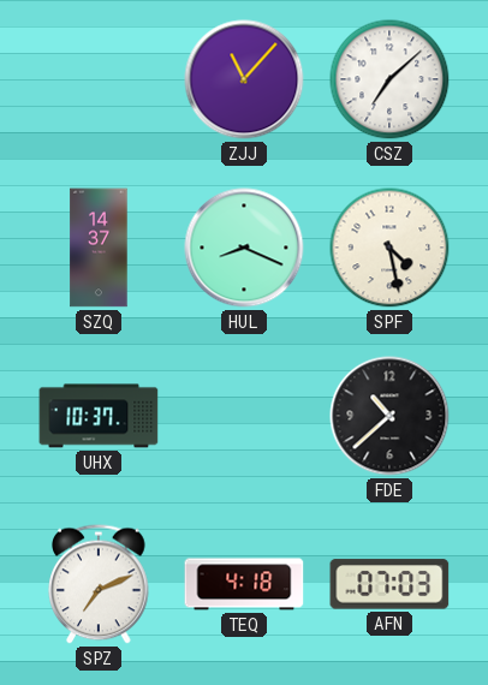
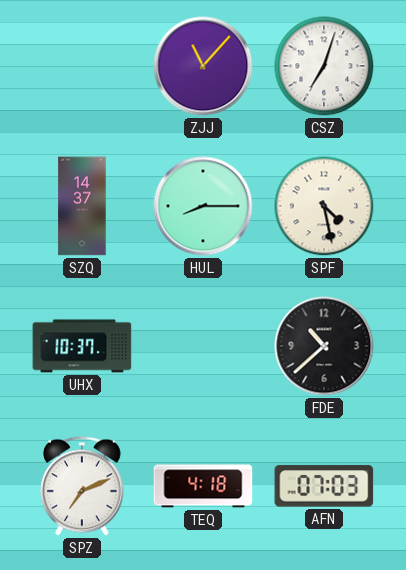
CSZ: 7:08 -> 7:03
HUL: 8:19 -> 8:15
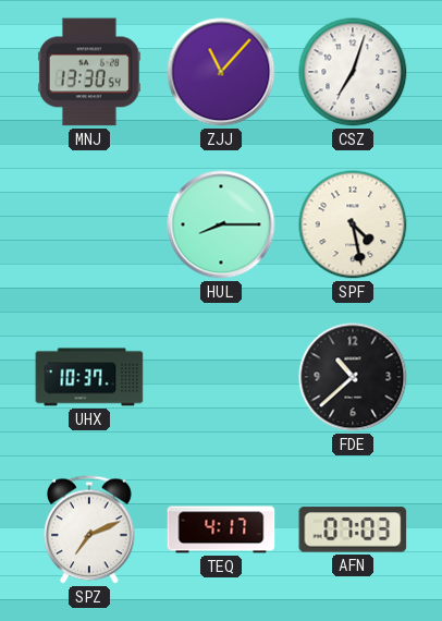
MNJ: none -> 13:30
SZQ: 14:37 -> none
TEQ: 4:18 -> 4:17
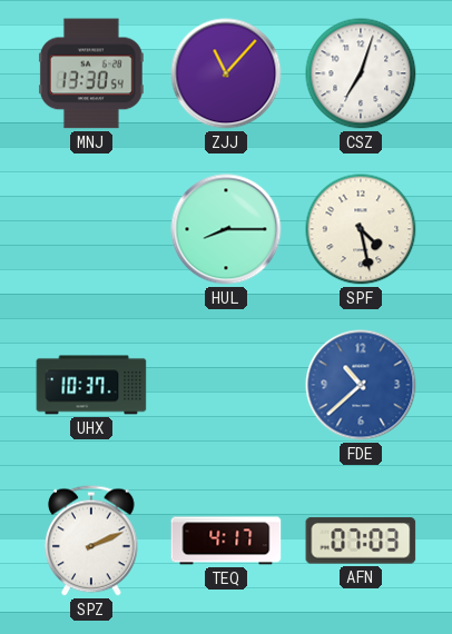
FDE dial: black -> blue
SPZ: 7:11 -> 2:11
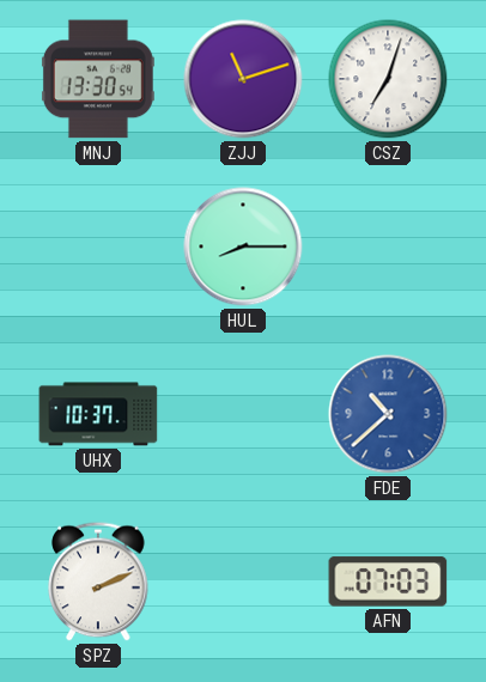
ZJJ: 11:07 -> 11:12
SPF: 4:28 -> none
TEQ: 4:17 -> none
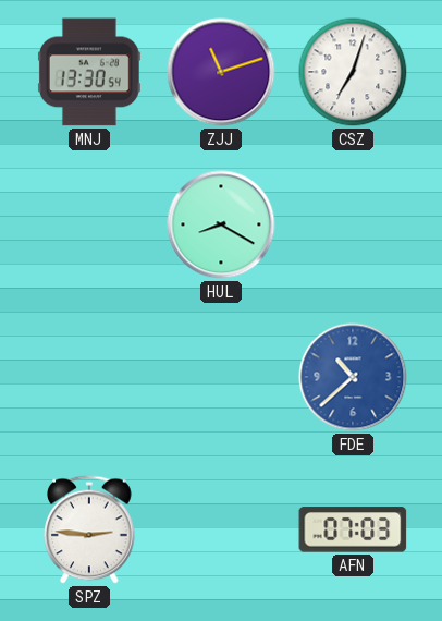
HUL: 8:15 -> 8:20
UHX: 10:37 -> none
SPZ: 2:11 -> 2:46
